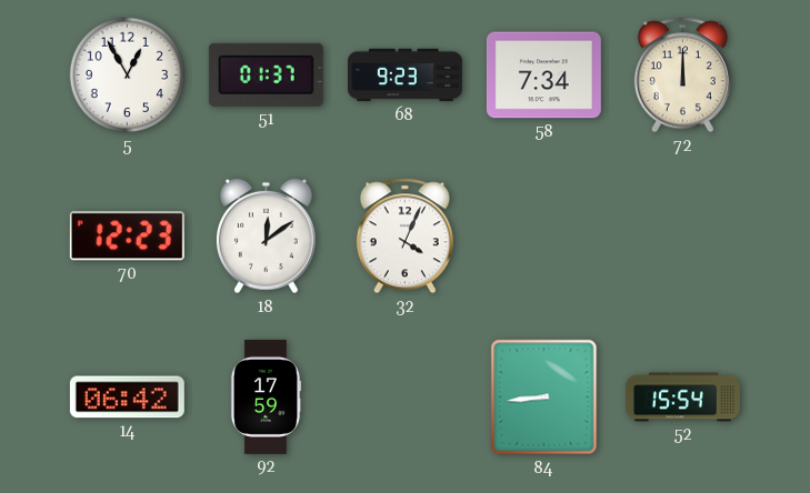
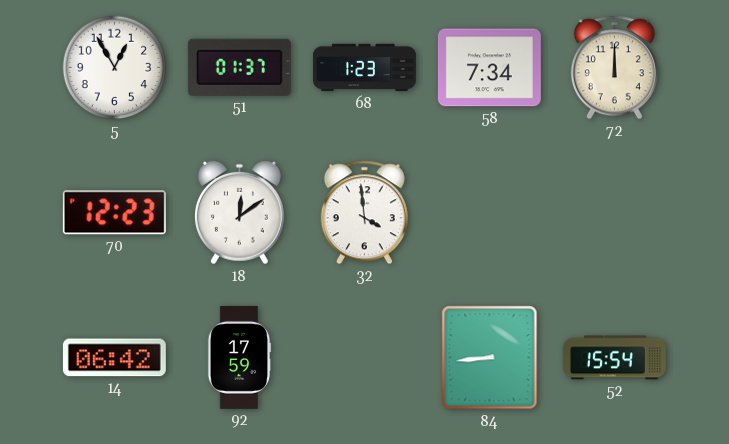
68: 9:23 -> 1:23
32: 4:04 -> 3:59
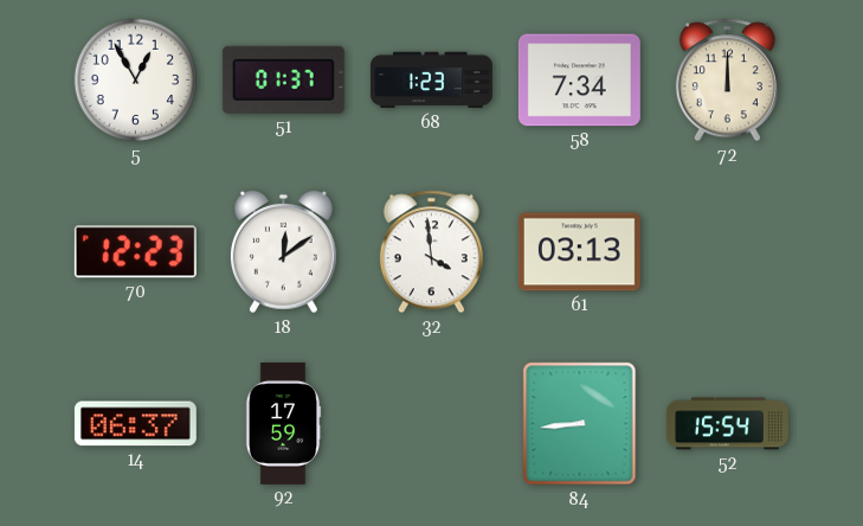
61: none -> 03:13
14: 06:42 -> 06:37
